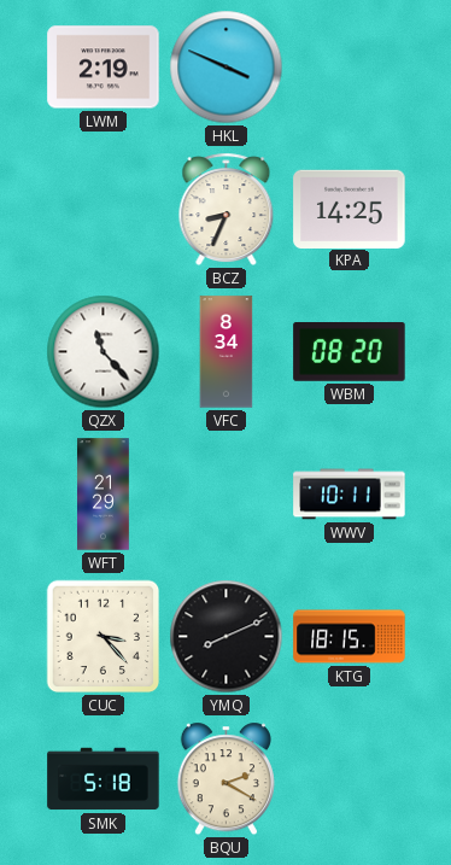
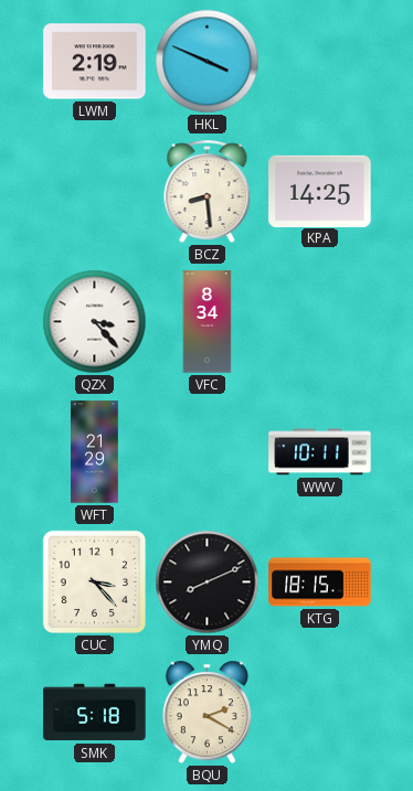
BCZ: 8:34 -> 8:29
QZX: 11:23 -> 3:23
WBM: 08:20 -> none
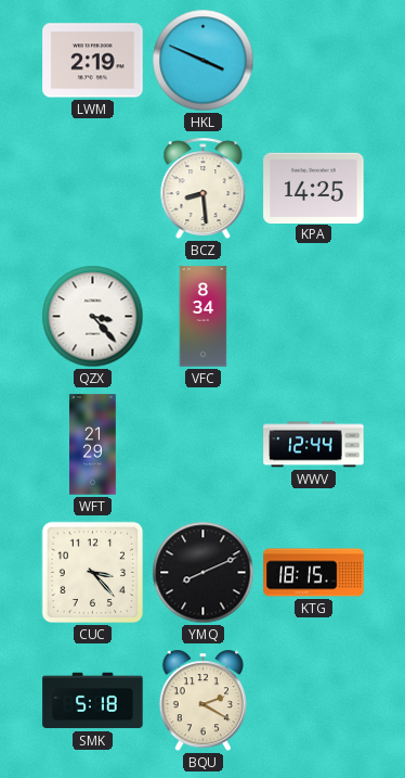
WWV: 10:11 -> 12:44
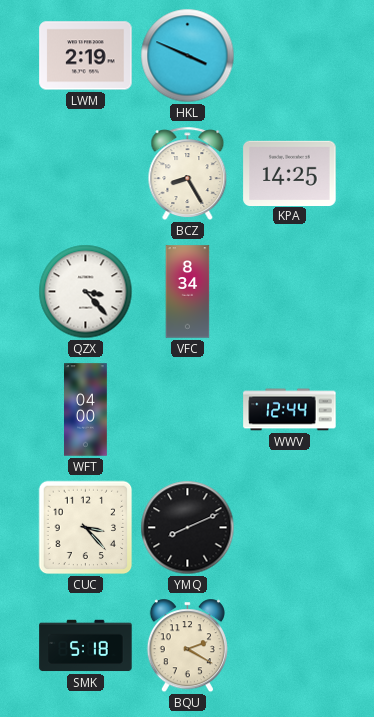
BCZ: 8:29 -> 8:25
WFT: 21:29 -> 04:00
KTG: 18:15 -> none
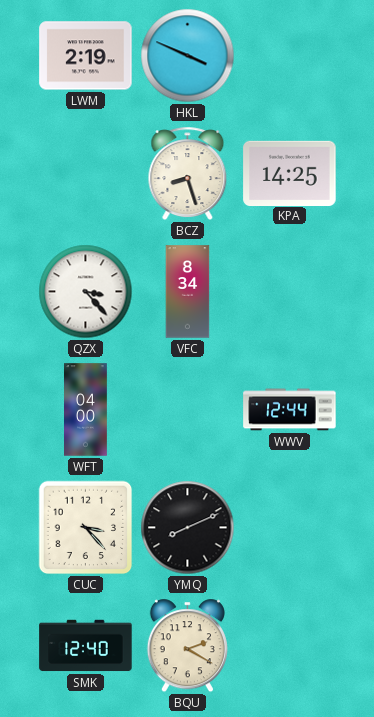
BCZ: 8:25 -> 8:27
SMK: 5:18 -> 12:40
